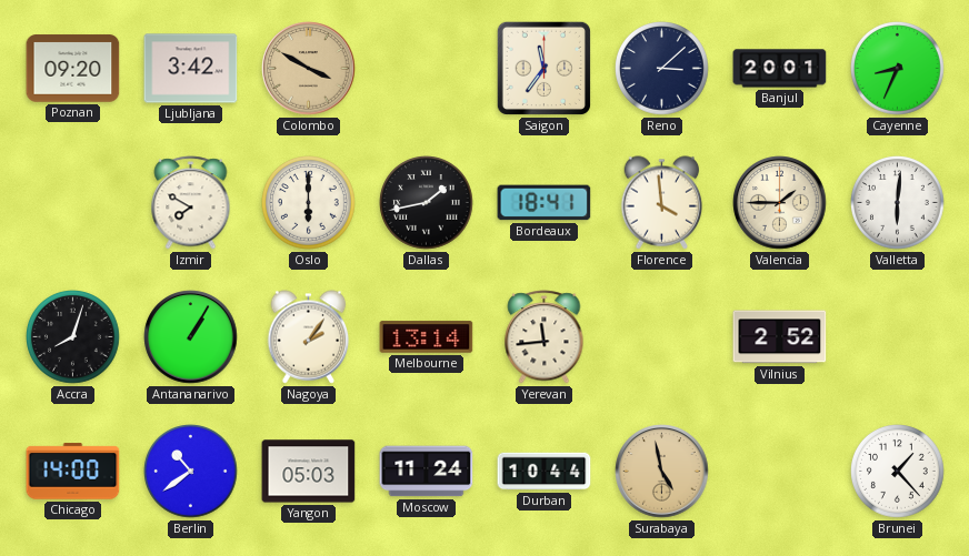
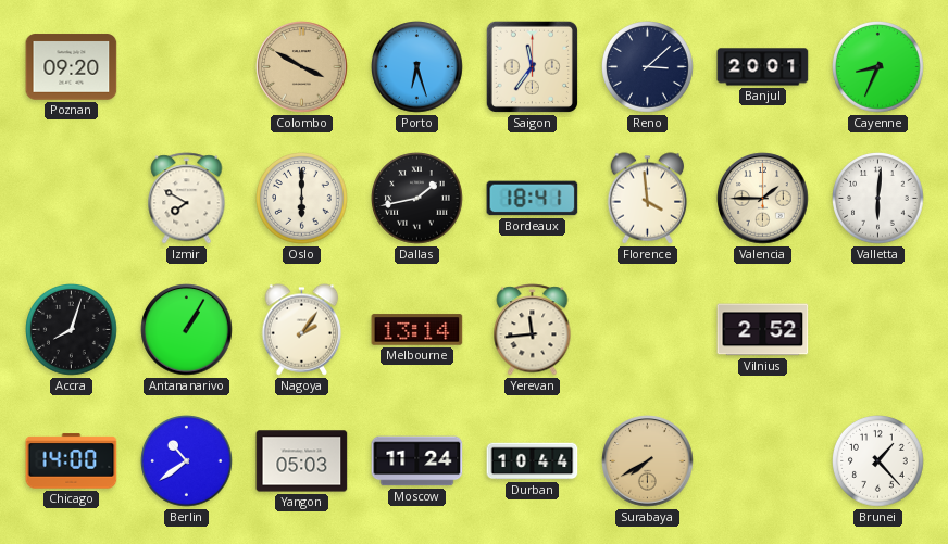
Ljubljana: 3:42 -> none
Porto: none -> 6:27
Surabaya: 4:58 -> 7:40
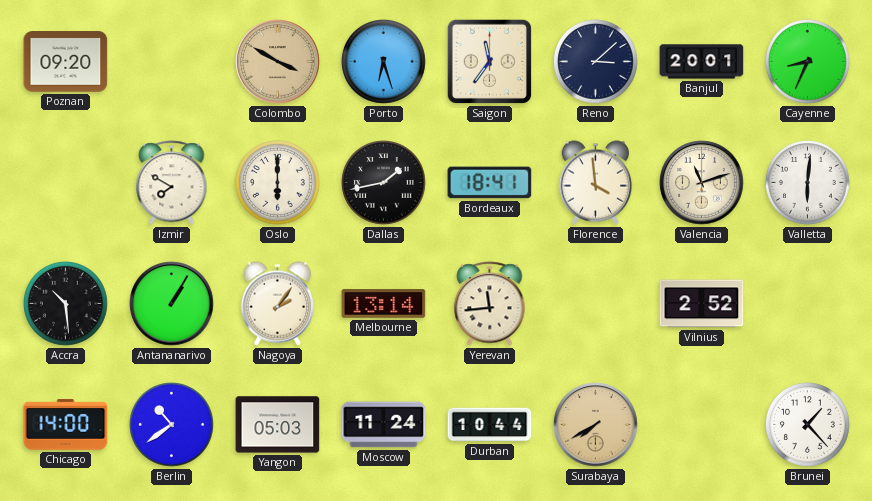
Valencia: 1:45 -> 11:12
Accra: 8:03 -> 10:29
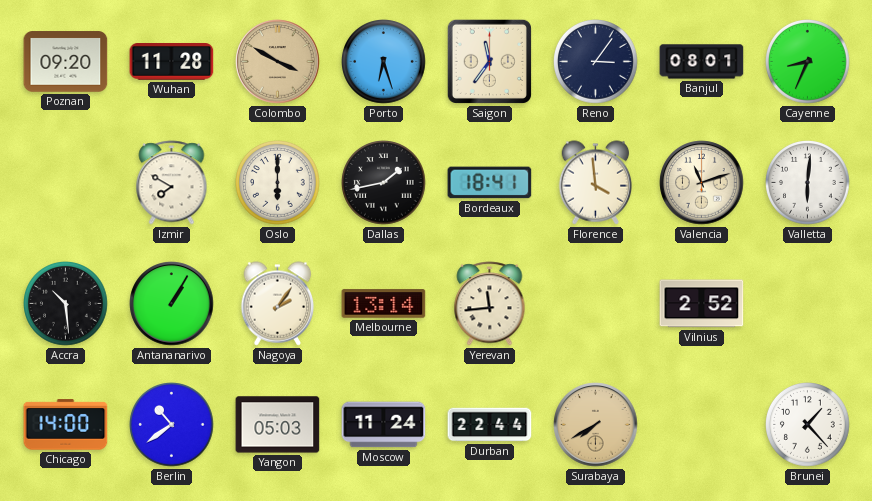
Wuhan: none -> 11:28
Reno: 3:08 -> 3:06
Banjul: 20:01 -> 08:01
Durban: 10:44 -> 22:44
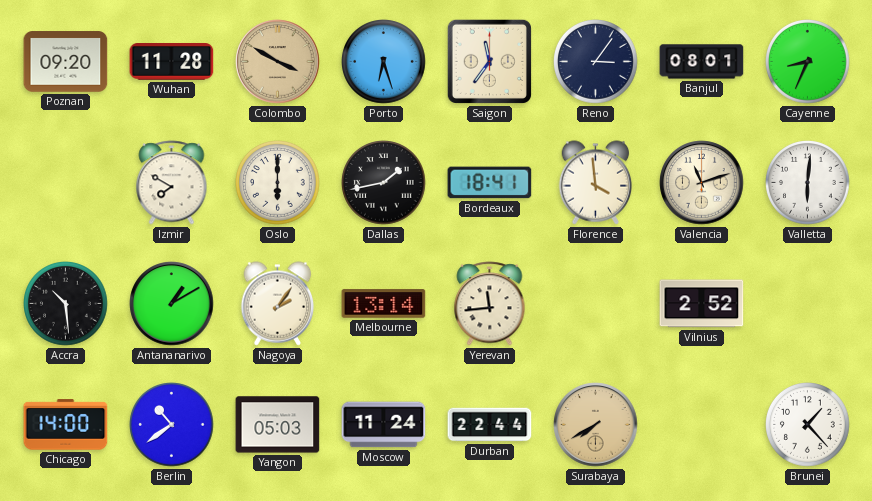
Antananarivo: 1:05 -> 1:10
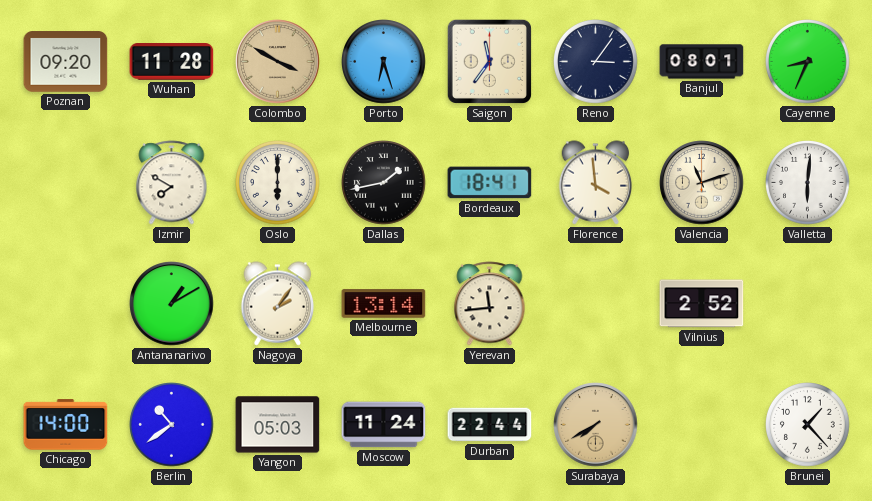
Accra: 10:29 -> none
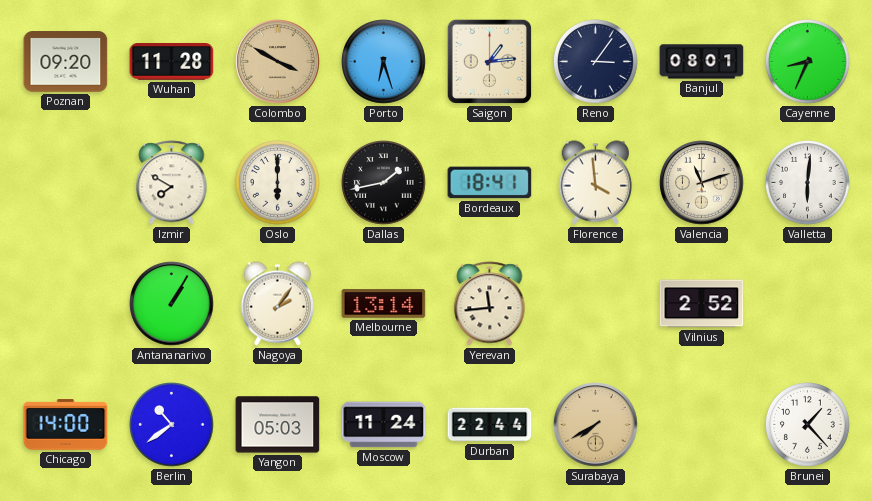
Saigon: 11:36 -> 1:14
Antananarivo: 1:10 -> 1:05
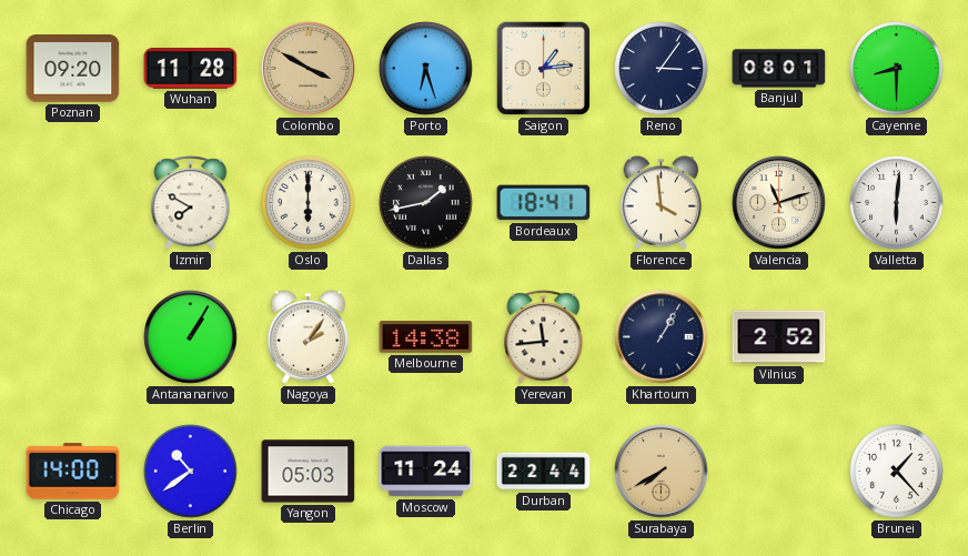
Cayenne: 8:34 -> 8:30
Melbourne: 13:14 -> 14:38
Khartoum: none -> 1:05
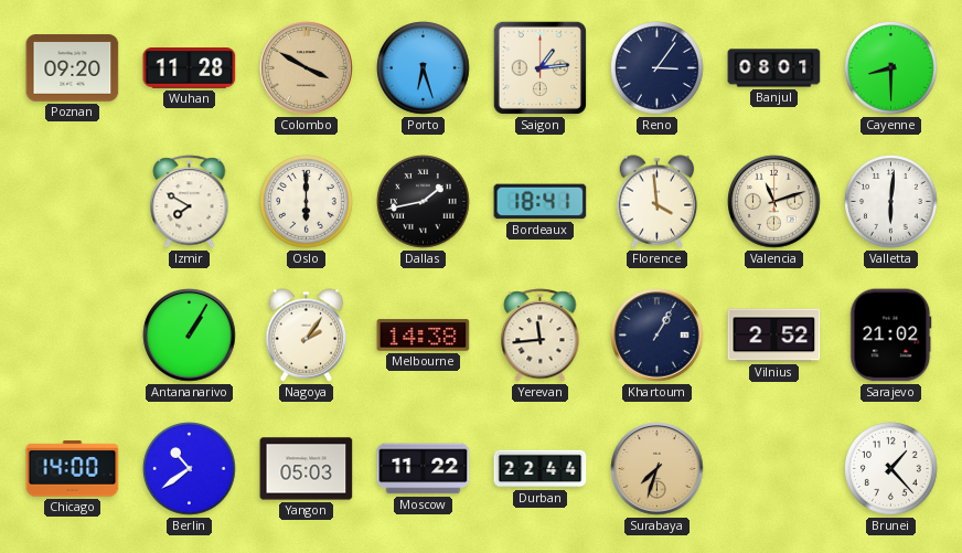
Sarajevo: none -> 21:02
Moscow: 11:24 -> 11:22
Surabaya: 7:40 -> 7:33
